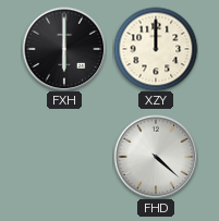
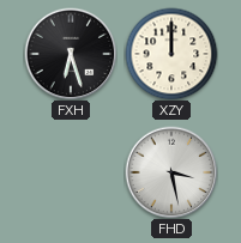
FXH: 6:00 -> 6:27
FHD: 4:22 -> 3:28
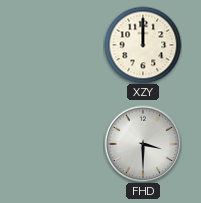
FXH: 6:27 -> none
FHD: 3:28 -> 3:30
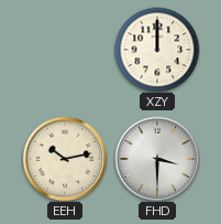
EEH: none -> 10:13
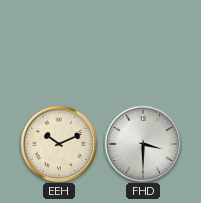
XZY: 12:00 -> none
EEH: 10:13 -> 10:11
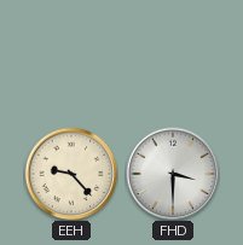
EEH: 10:11 -> 9:23
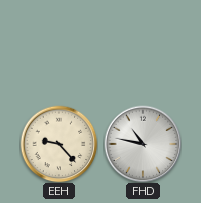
FHD: 3:30 -> 10:47
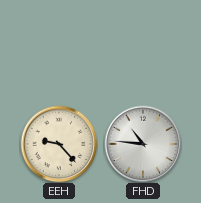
FHD: 10:47 -> 10:46
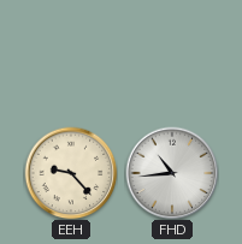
FHD: 10:46 -> 10:44
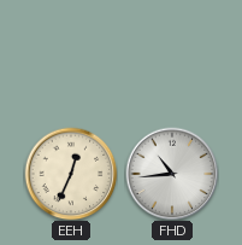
EEH: 9:23 -> 12:34
